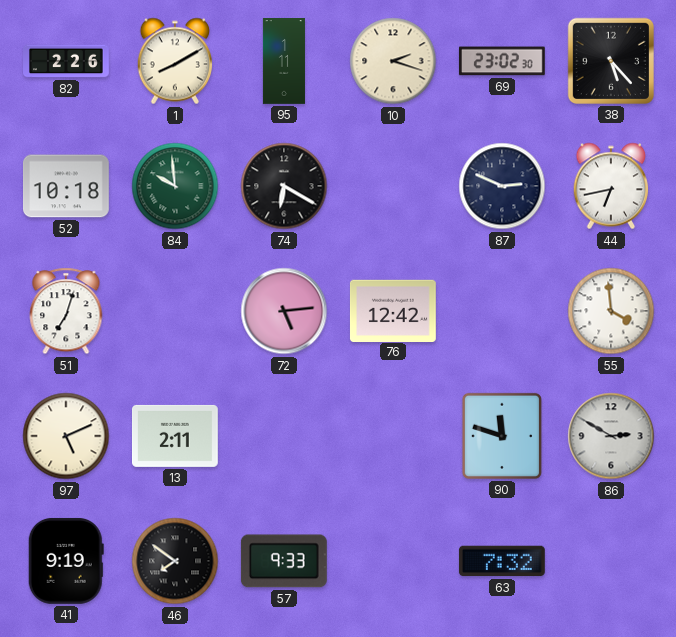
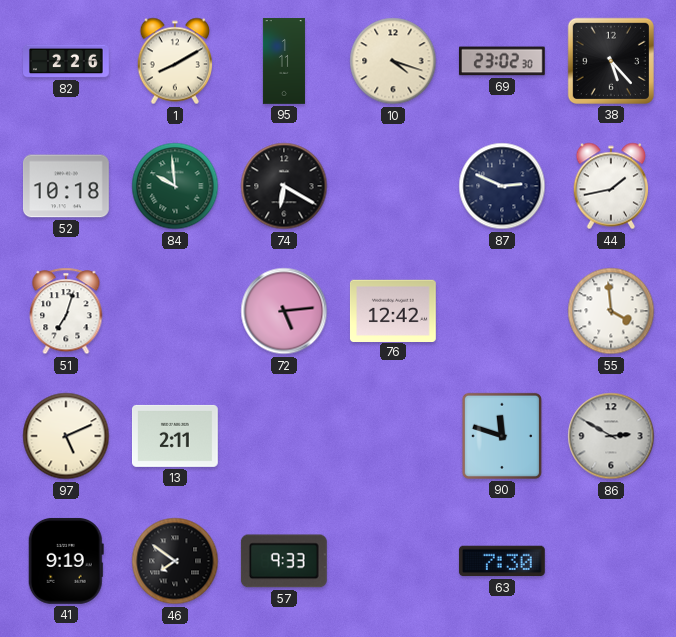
10: 2:18 -> 4:18
44: 6:43 -> 1:43
63: 7:32 -> 7:30
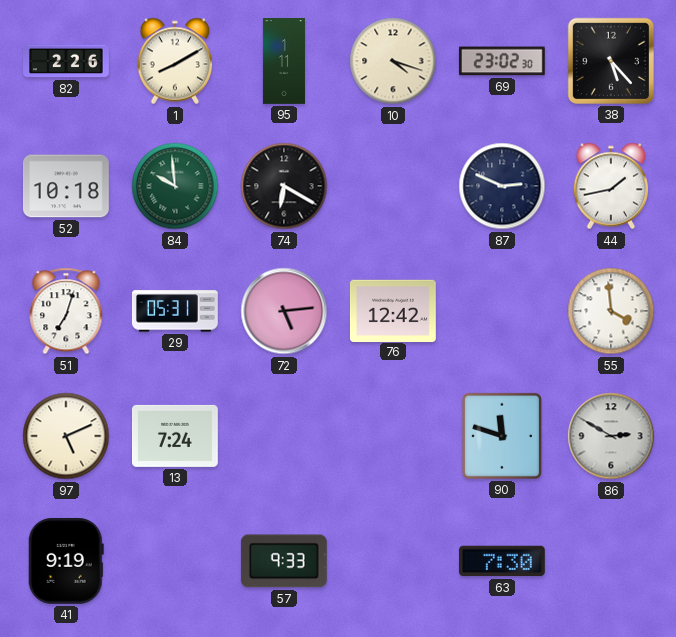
29: none -> 05:31
13: 2:11 -> 7:24
46: 7:51 -> none
